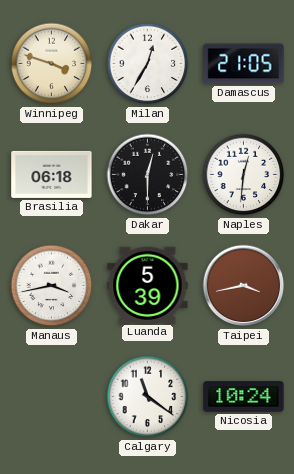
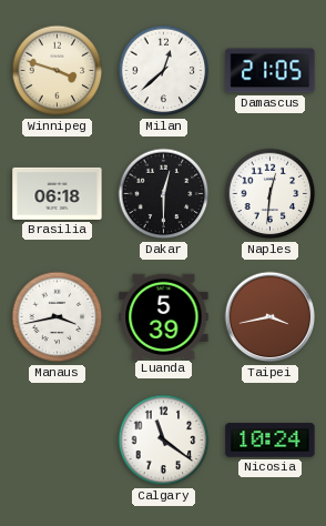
Milan: 12:35 -> 12:38
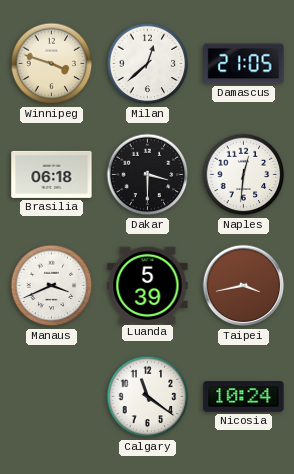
Dakar: 12:30 -> 3:30
Manaus: 3:43 -> 3:41
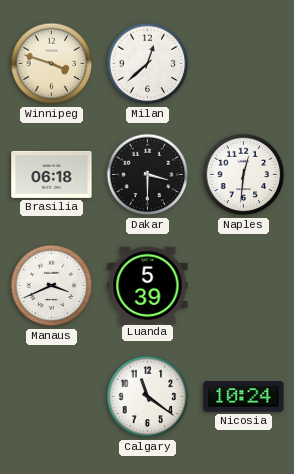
Damascus: 21:05 -> none
Taipei: 3:43 -> none
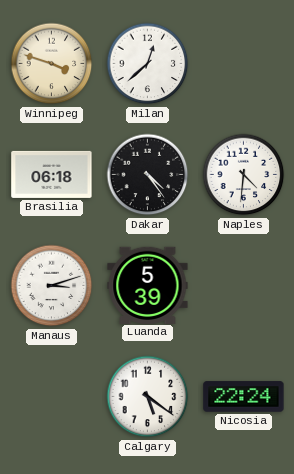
Dakar: 3:30 -> 4:24
Naples: 12:31 -> 4:31
Manaus: 3:41 -> 3:12
Calgary: 11:21 -> 5:21
Nicosia: 10:24 -> 22:24
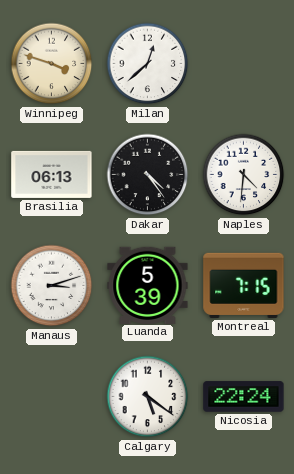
Brasilia: 06:18 -> 06:13
Montreal: none -> 7:15
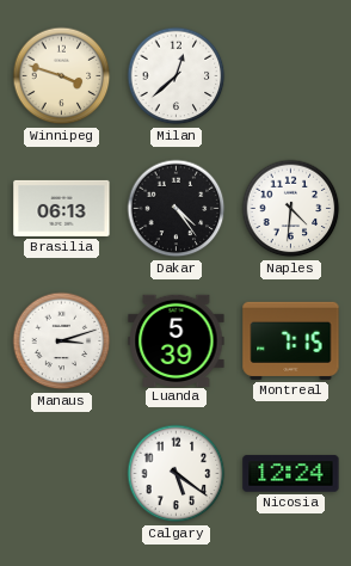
Nicosia: 22:24 -> 12:24
